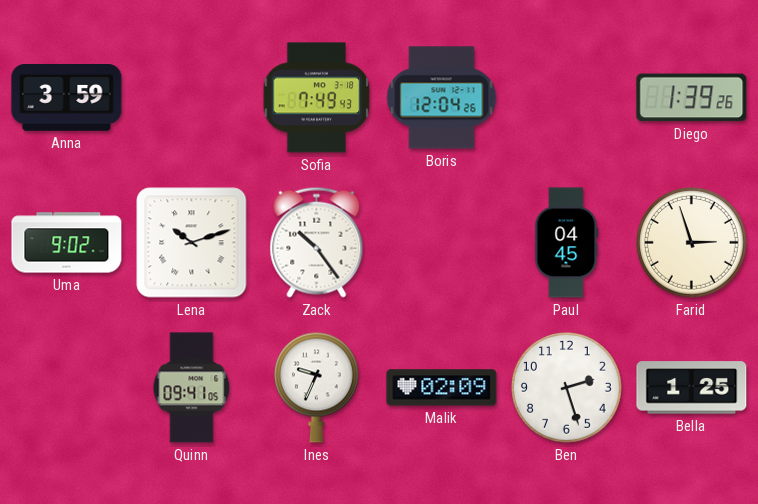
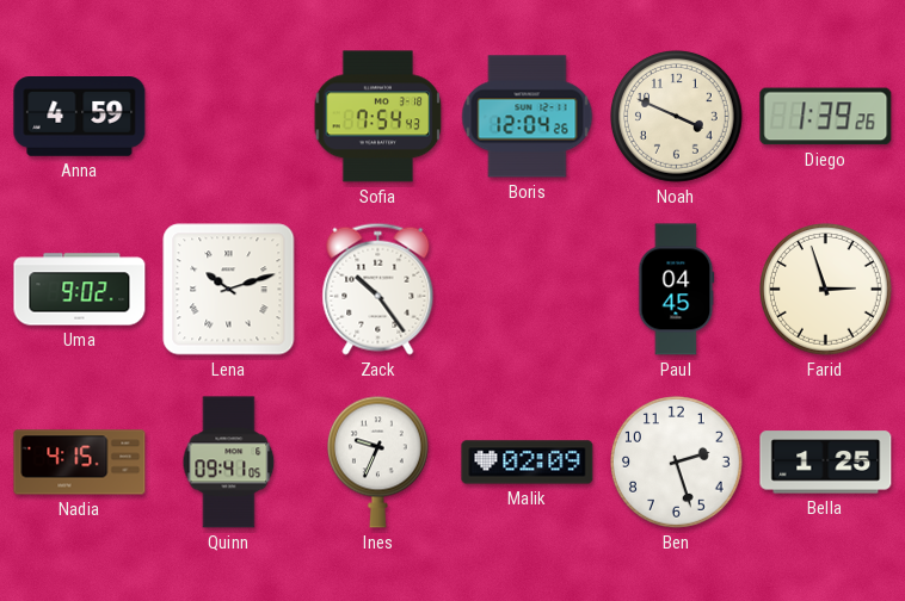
Anna: 3:59 -> 4:59
Sofia: 7:49 -> 7:54
Noah: none -> 3:49
Nadia: none -> 4:15
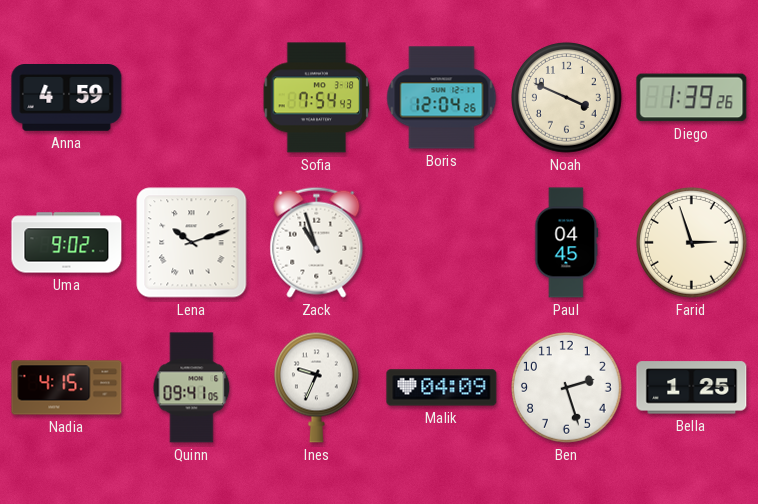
Zack: 10:24 -> 10:57
Malik: 02:09 -> 04:09
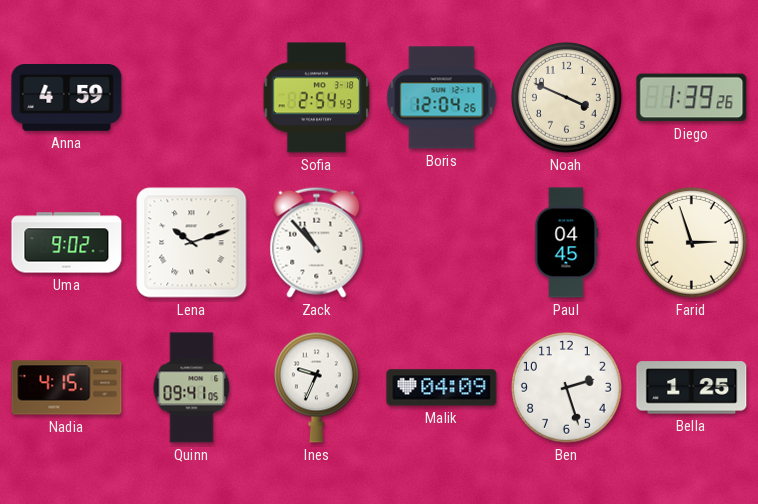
Sofia: 7:54 -> 2:54
Zack: 10:57 -> 10:53
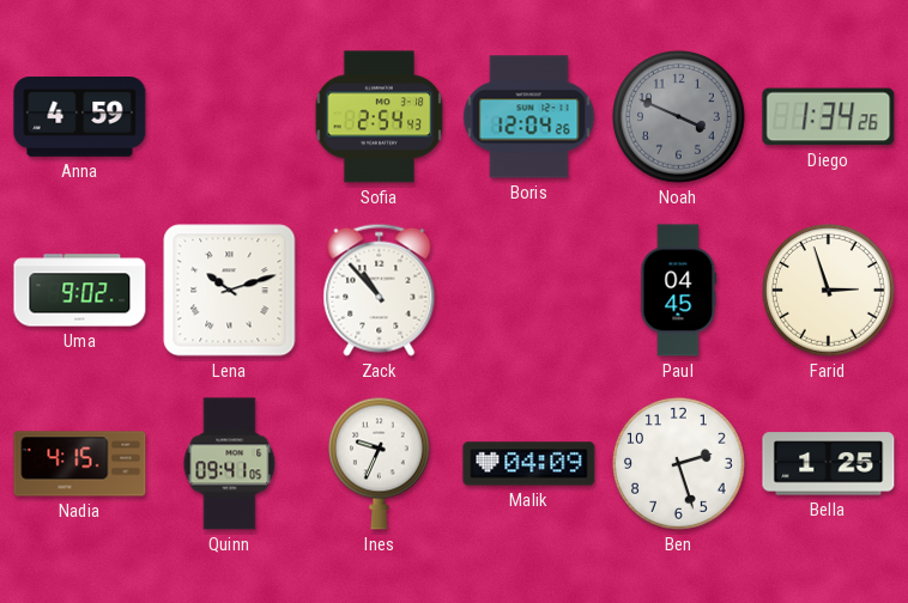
Noah dial: cream -> grey
Diego: 1:39 -> 1:34
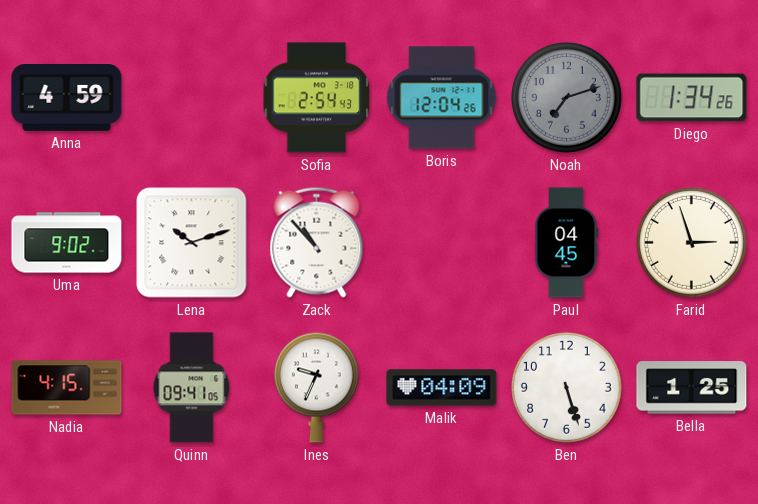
Noah: 3:49 -> 7:12
Ben: 2:27 -> 5:27
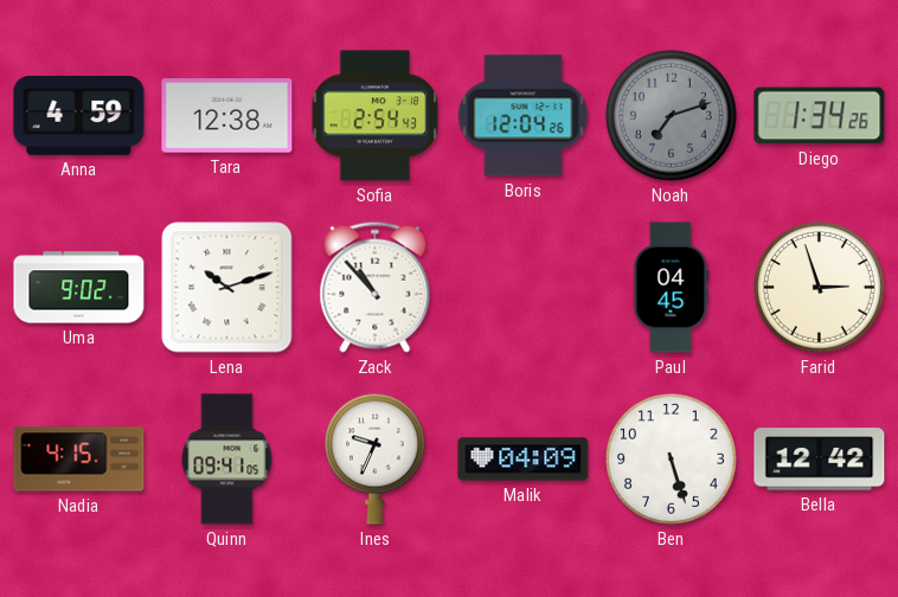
Tara: none -> 12:38
Bella: 1:25 -> 12:42
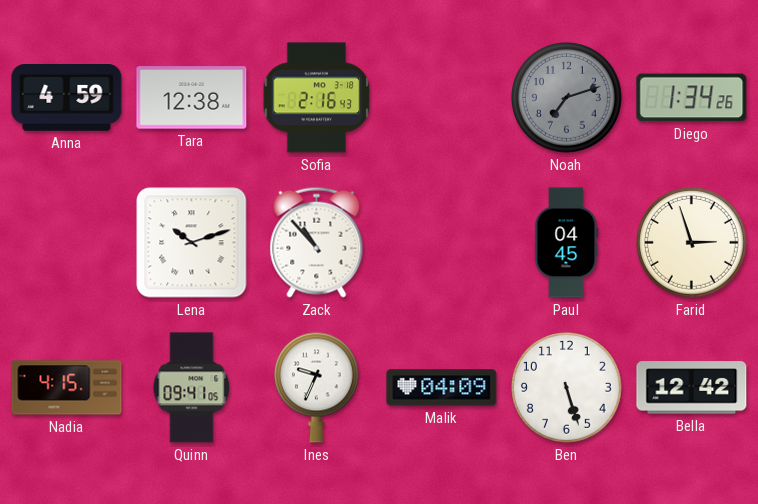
Sofia: 2:54 -> 2:16
Boris: 12:04 -> none
Uma: 9:02 -> none
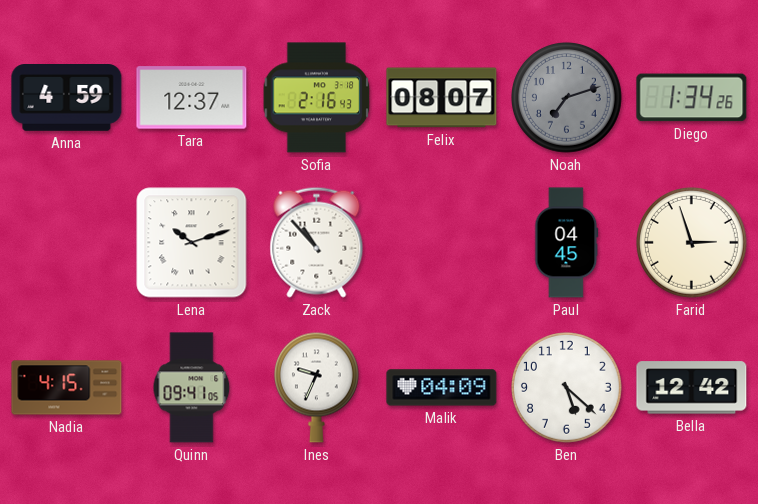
Tara: 12:38 -> 12:37
Felix: none -> 08:07
Ben: 5:27 -> 5:22
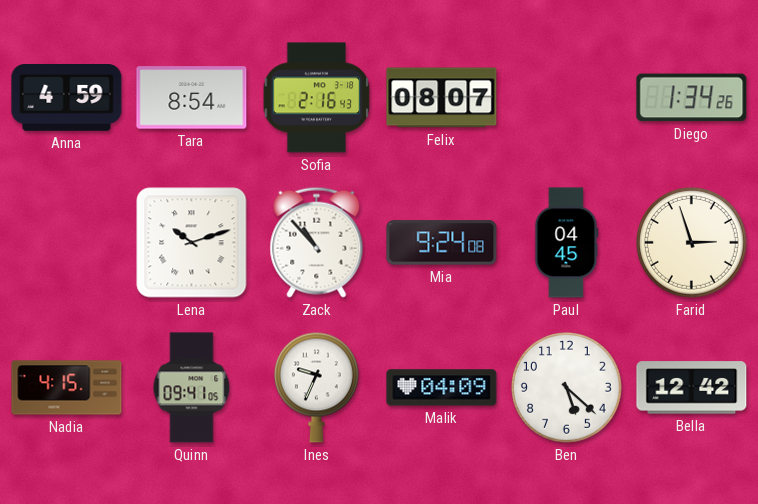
Tara: 12:37 -> 8:54
Noah: 7:12 -> none
Mia: none -> 9:24
